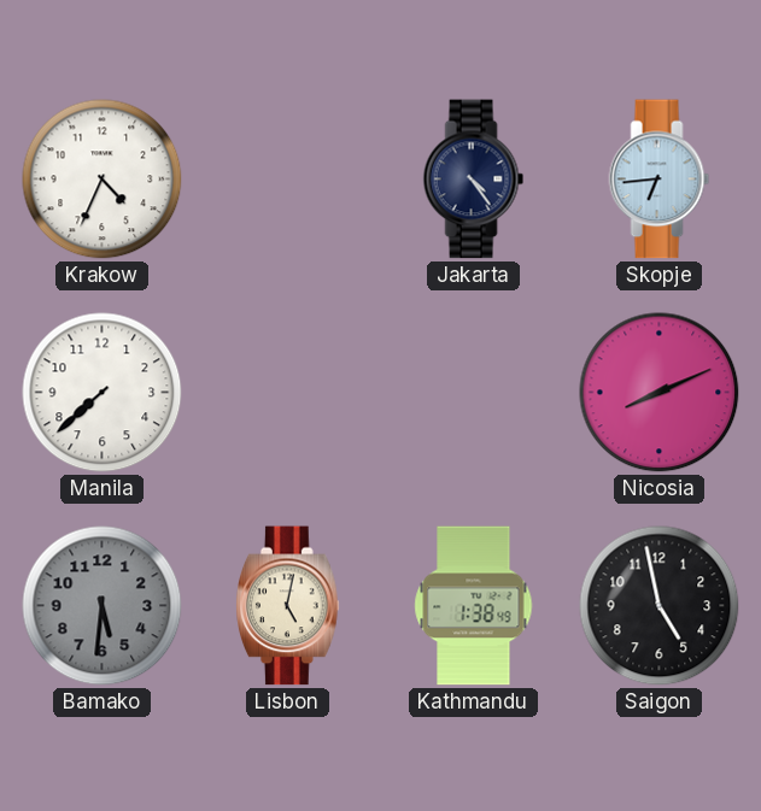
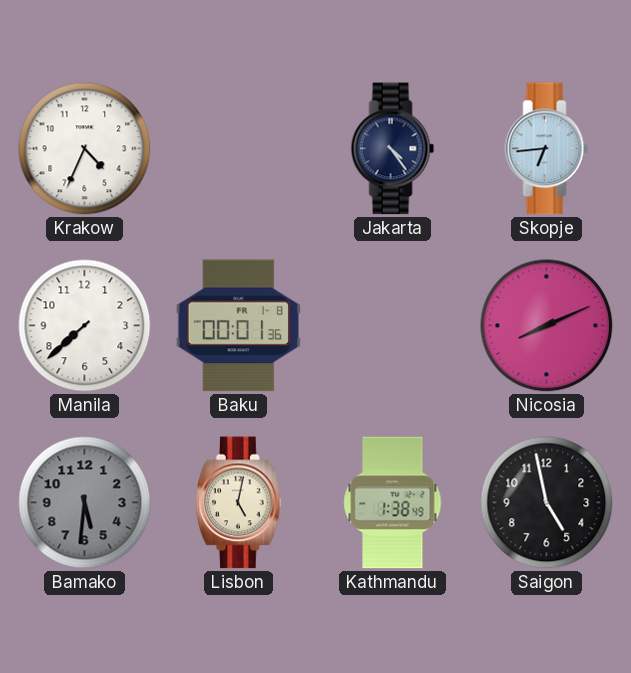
Baku: none -> 00:01
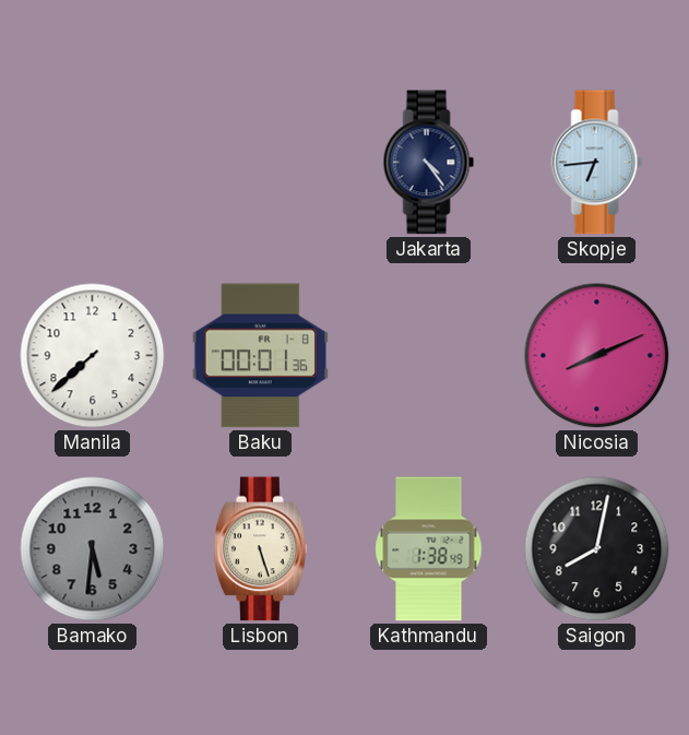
Krakow: 4:34 -> none
Lisbon: 5:02 -> 5:27
Saigon: 4:58 -> 8:02
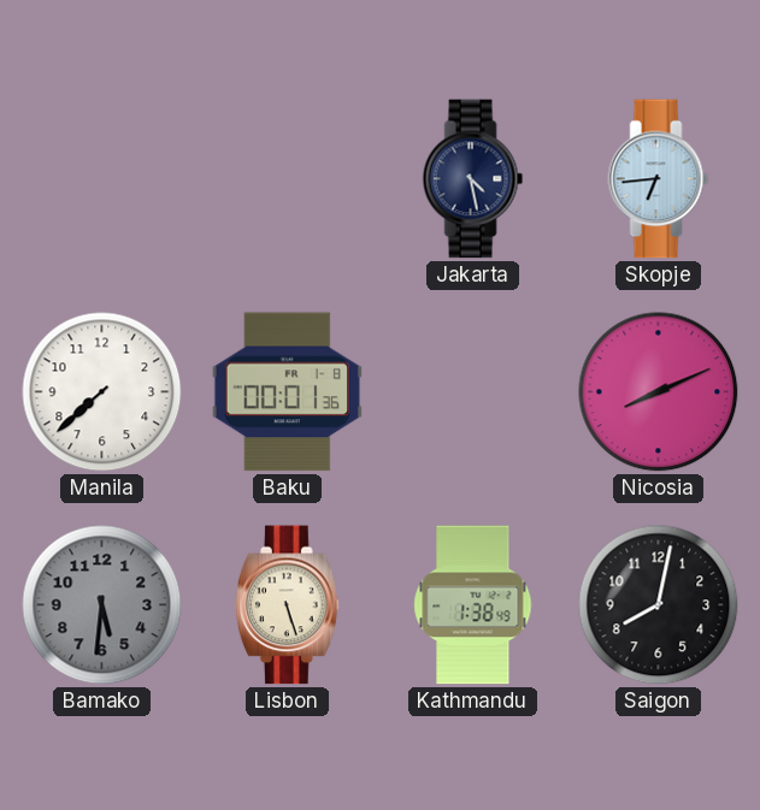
Jakarta: 4:24 -> 4:28
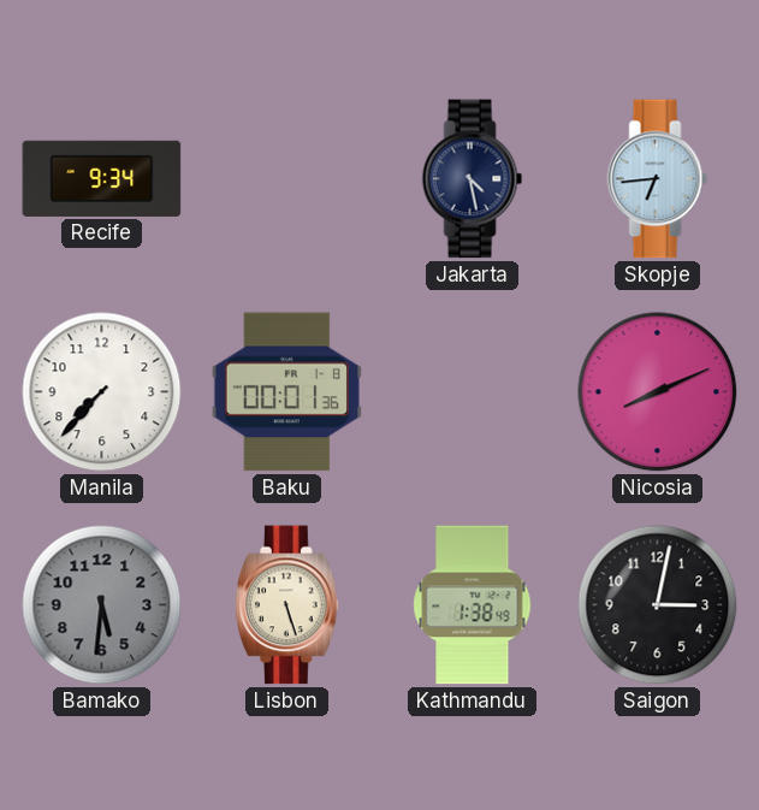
Recife: none -> 9:34
Manila: 7:38 -> 7:37
Saigon: 8:02 -> 3:02
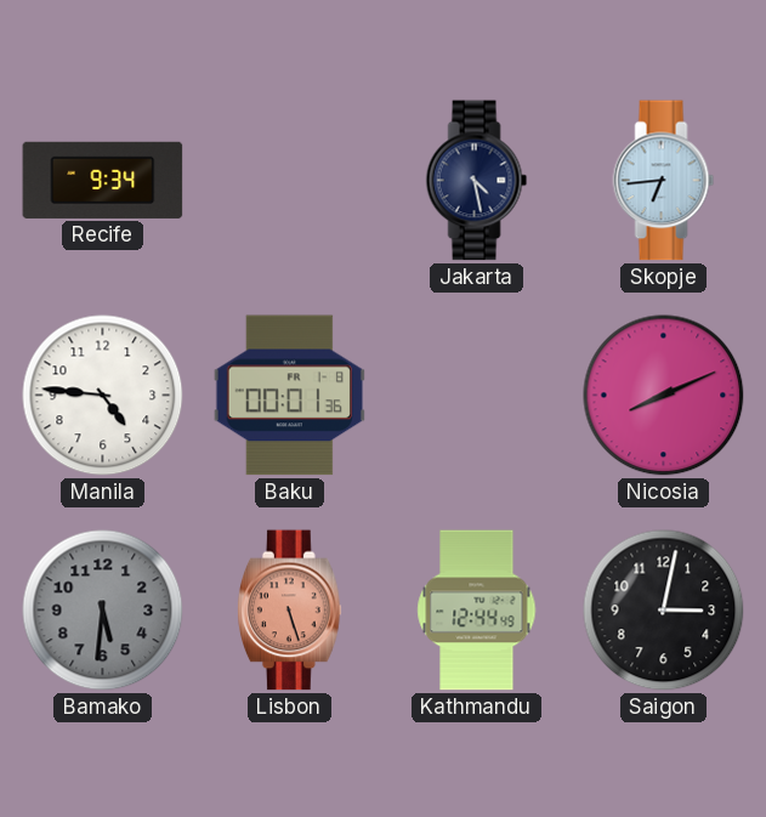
Manila: 7:37 -> 4:46
Lisbon dial: cream -> salmon
Kathmandu: 1:38 -> 12:44
